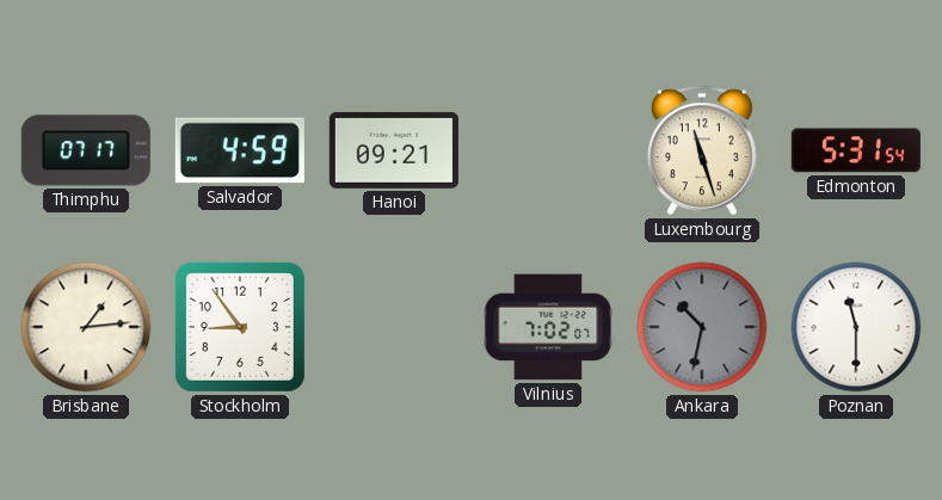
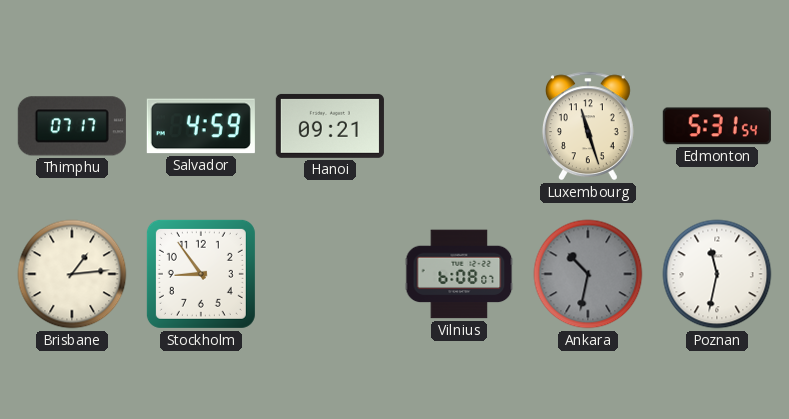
Vilnius: 7:02 -> 6:08
Poznan: 11:30 -> 11:32
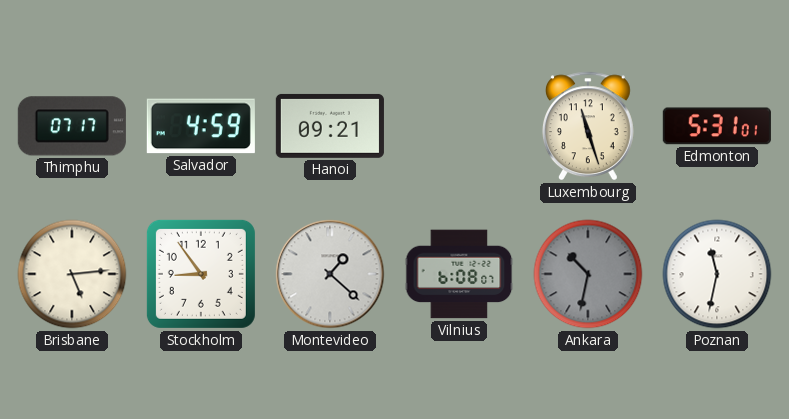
Edmonton: 5:31:54 -> 5:31:01
Brisbane: 1:14 -> 5:14
Montevideo: none -> 1:22
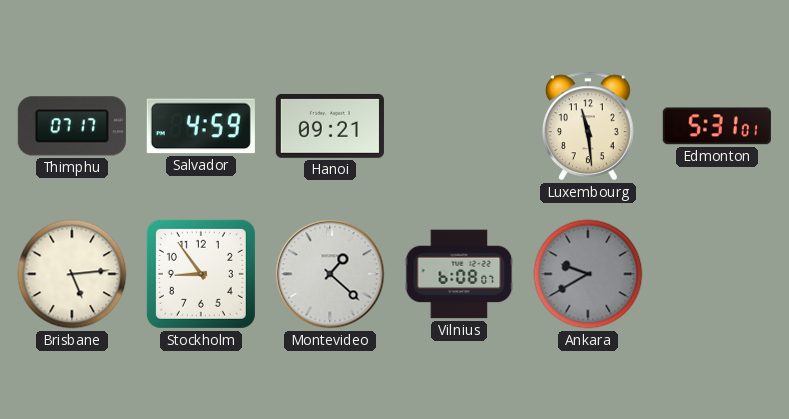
Luxembourg: 11:27 -> 11:29
Ankara: 10:32 -> 9:40
Poznan: 11:32 -> none
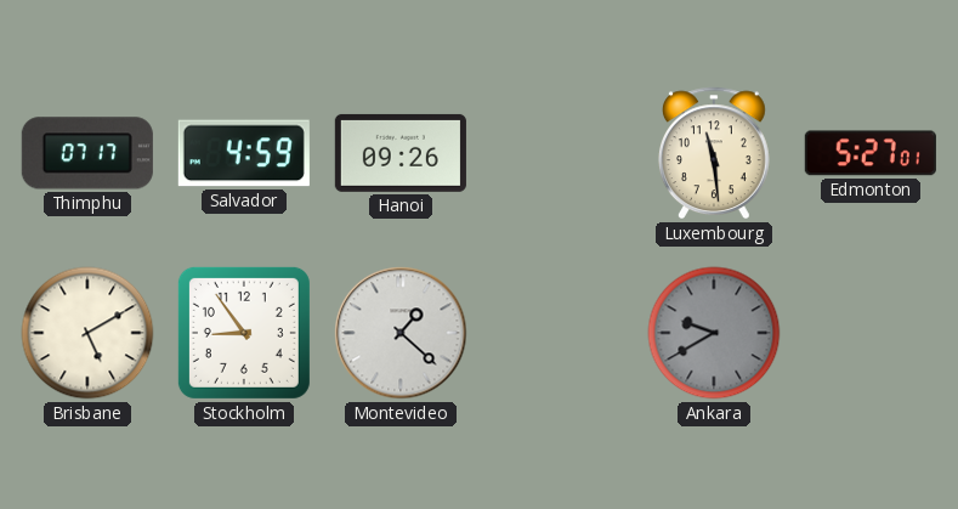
Hanoi: 09:21 -> 09:26
Edmonton: 5:31 -> 5:27
Brisbane: 5:14 -> 5:10
Vilnius: 6:08 -> none
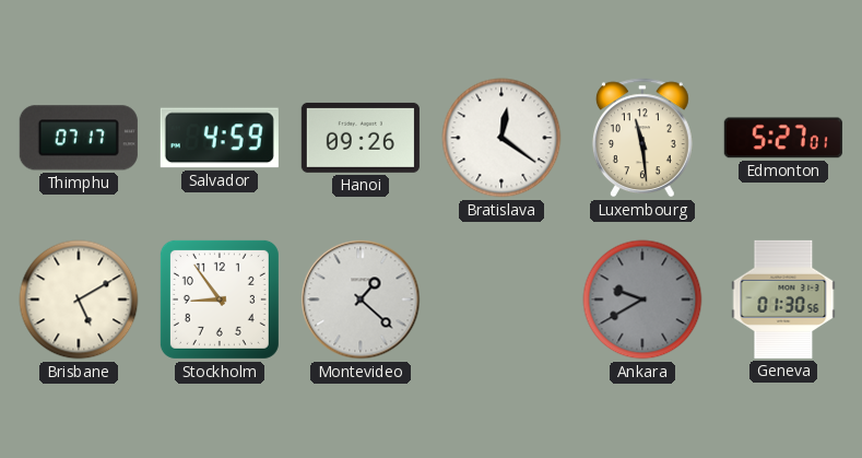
Bratislava: none -> 12:21
Geneva: none -> 01:30
